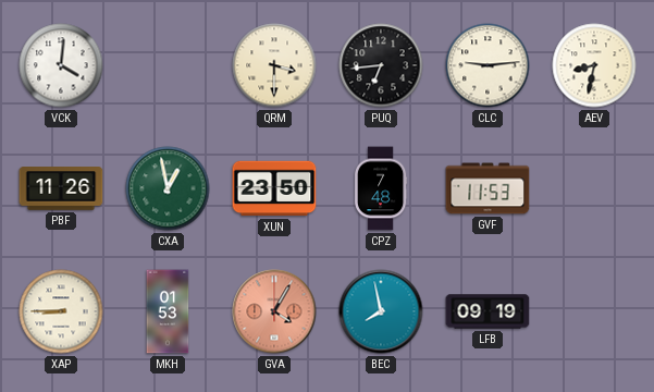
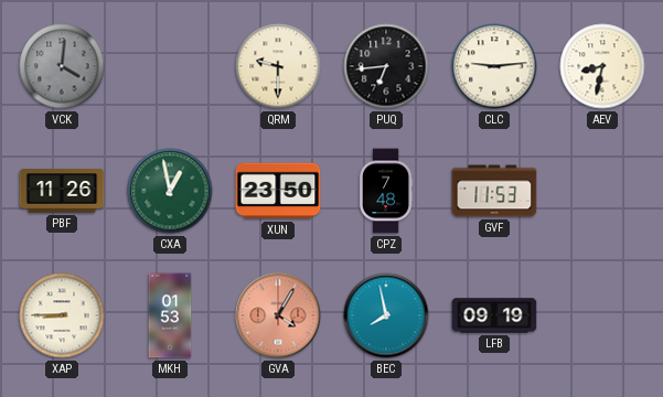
VCK dial: white -> grey
QRM: 3:30 -> 9:30
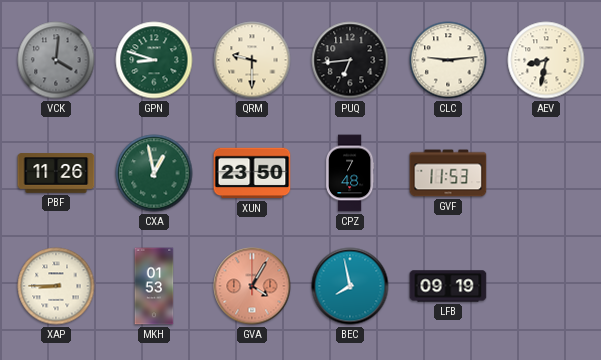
GPN: none -> 8:48
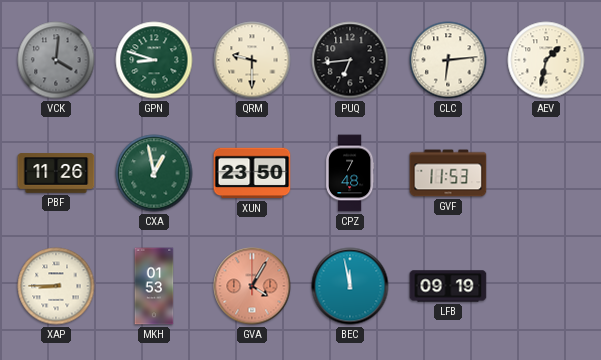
CLC: 9:14 -> 6:14
AEV: 8:32 -> 1:32
BEC: 7:58 -> 11:58
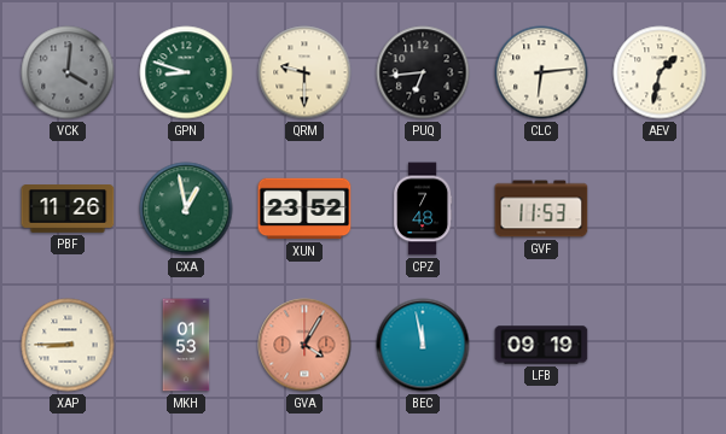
XUN: 23:50 -> 23:52
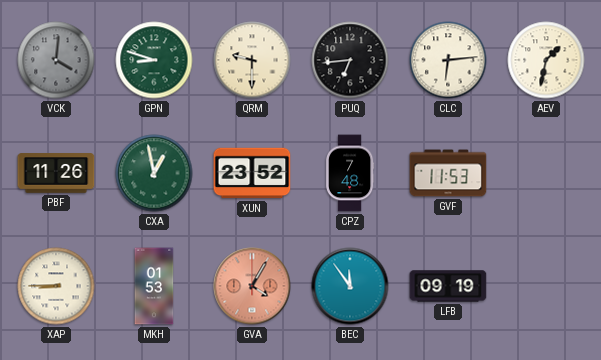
BEC: 11:58 -> 11:54
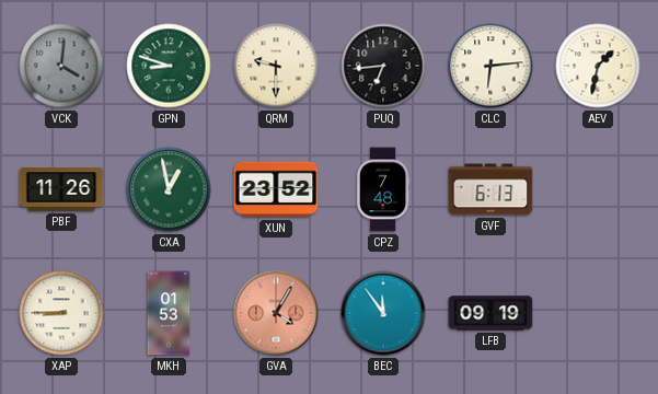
GVF: 11:53 -> 6:13
